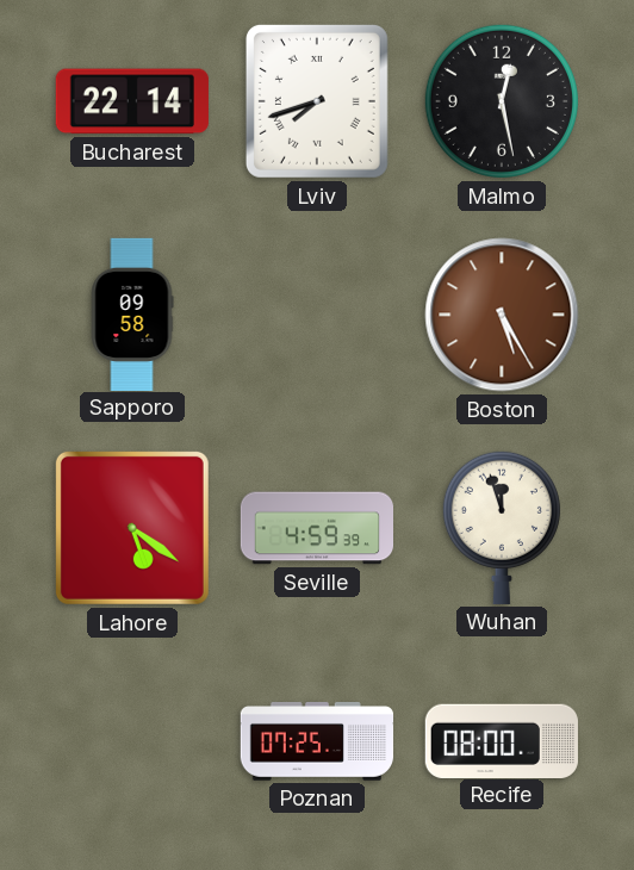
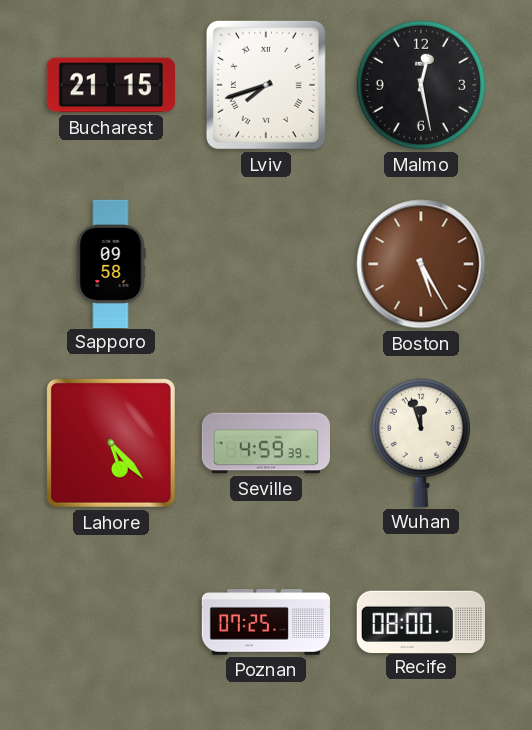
Bucharest: 22:14 -> 21:15
Lahore: 5:21 -> 5:23
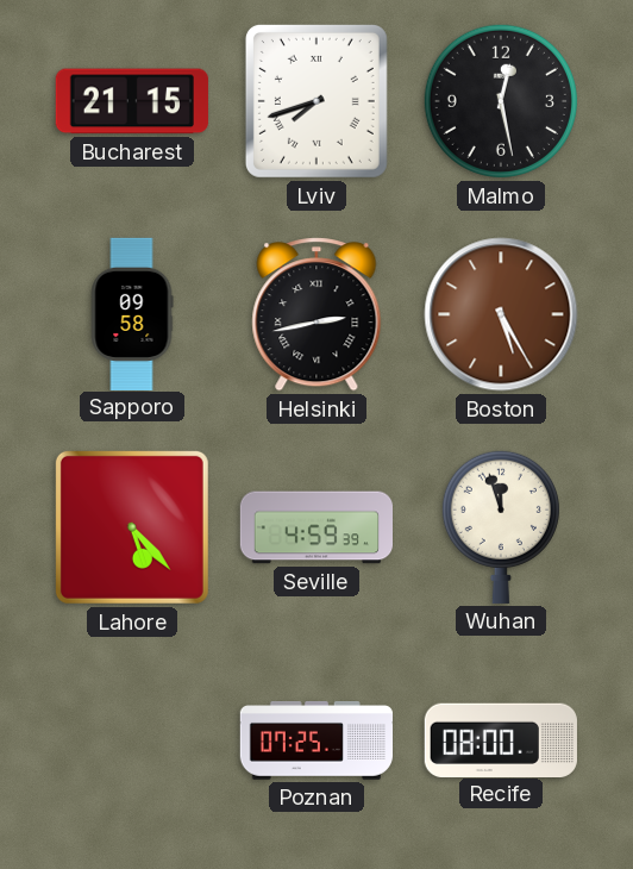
Helsinki: none -> 2:43
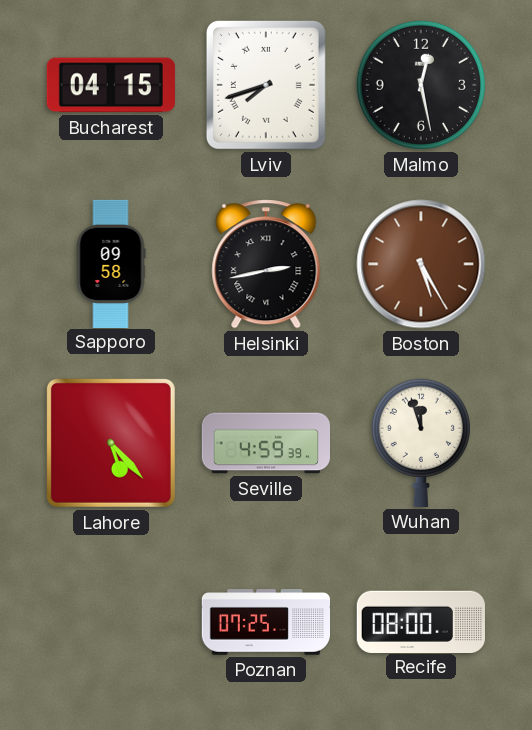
Bucharest: 21:15 -> 04:15
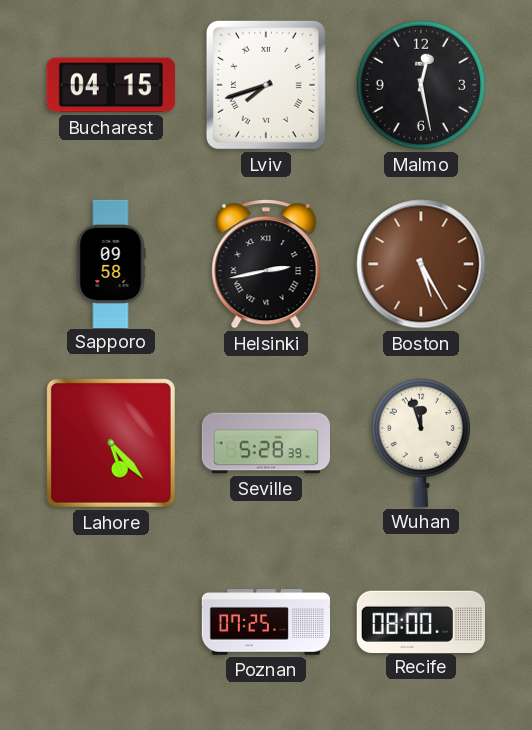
Seville: 4:59 -> 5:28
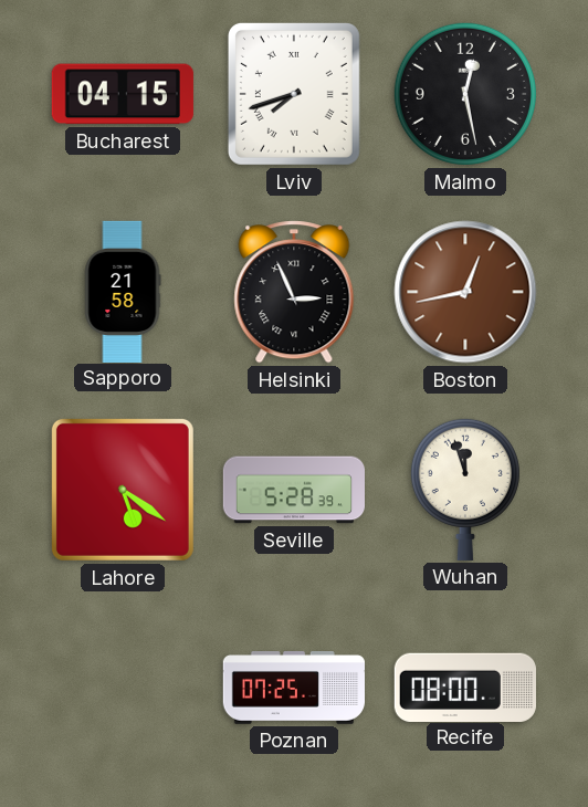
Sapporo: 09:58 -> 21:58
Helsinki: 2:43 -> 2:56
Boston: 5:25 -> 12:43
Lahore: 5:23 -> 5:21
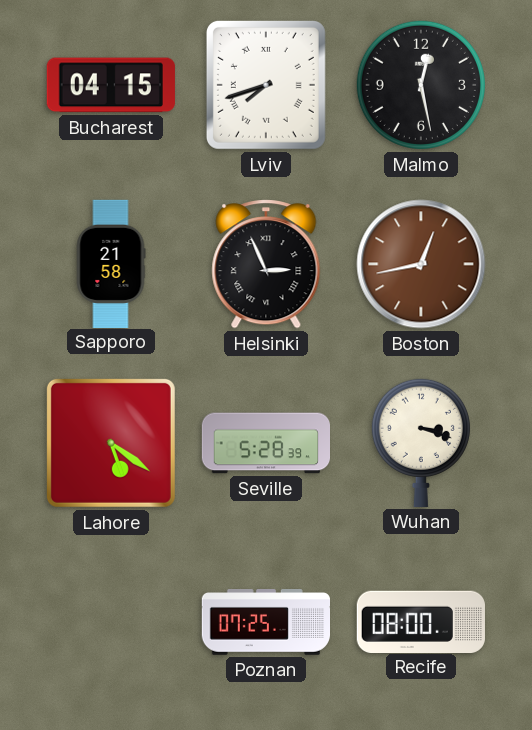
Wuhan: 11:57 -> 3:18
